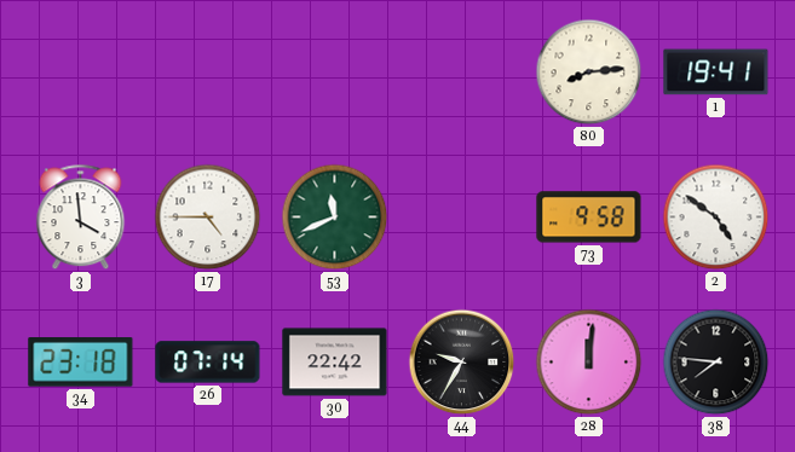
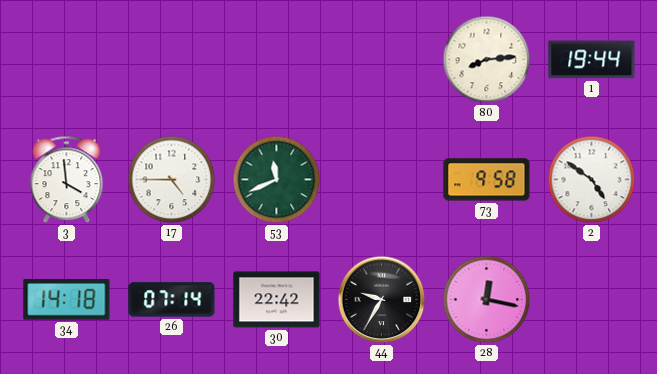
1: 19:41 -> 19:44
34: 23:18 -> 14:18
28: 12:01 -> 12:17
38: 7:46 -> none
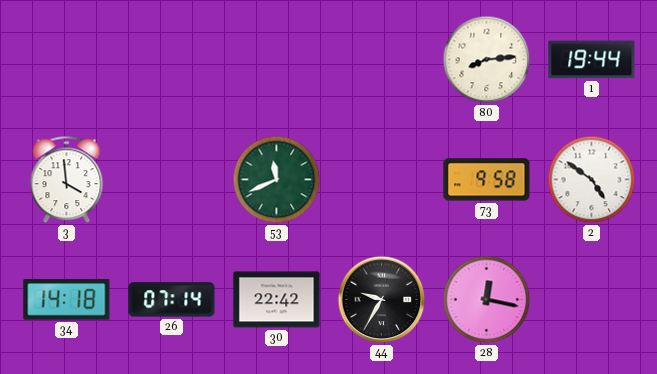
17: 4:45 -> none
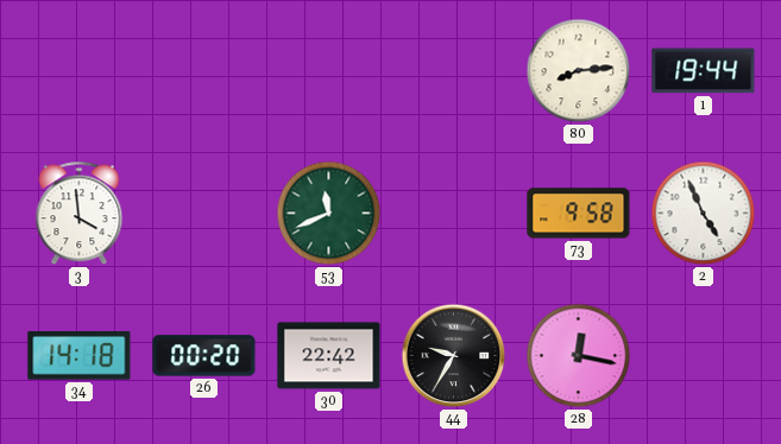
2: 4:51 -> 4:56
26: 07:14 -> 00:20
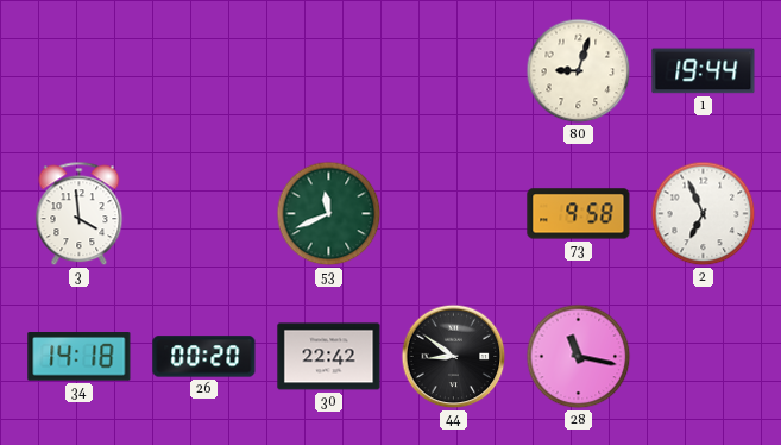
80: 8:14 -> 9:03
2: 4:56 -> 6:56
44: 9:35 -> 8:51
28: 12:17 -> 11:17
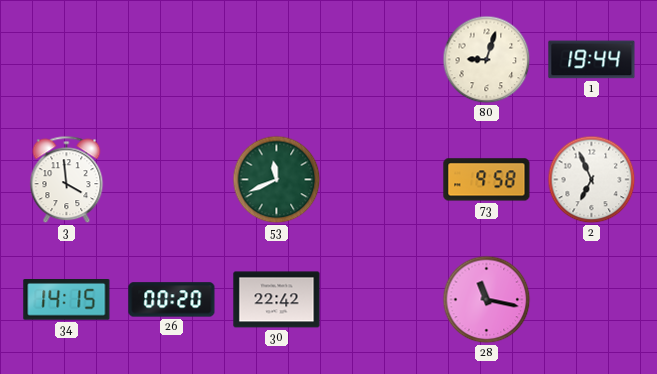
34: 14:18 -> 14:15
44: 8:51 -> none
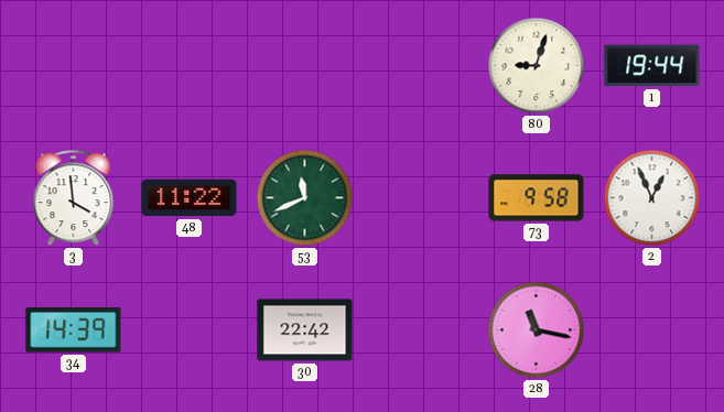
48: none -> 11:22
2: 6:56 -> 12:56
34: 14:15 -> 14:39
26: 00:20 -> none
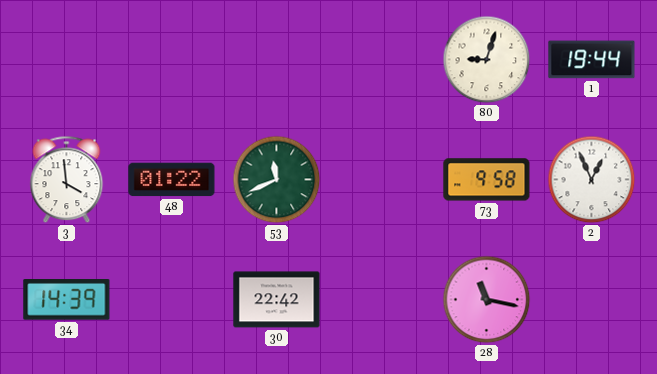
48: 11:22 -> 01:22
